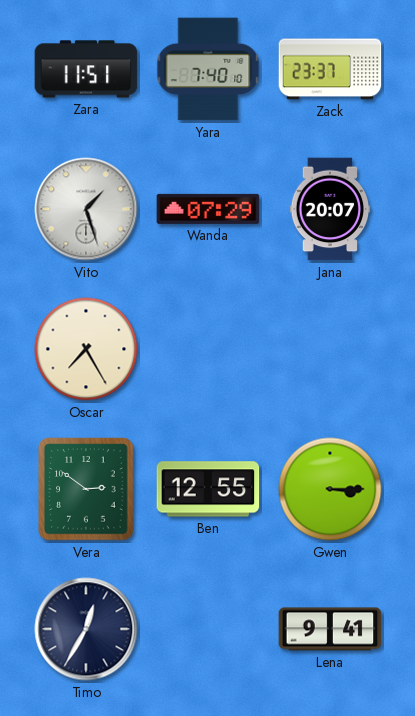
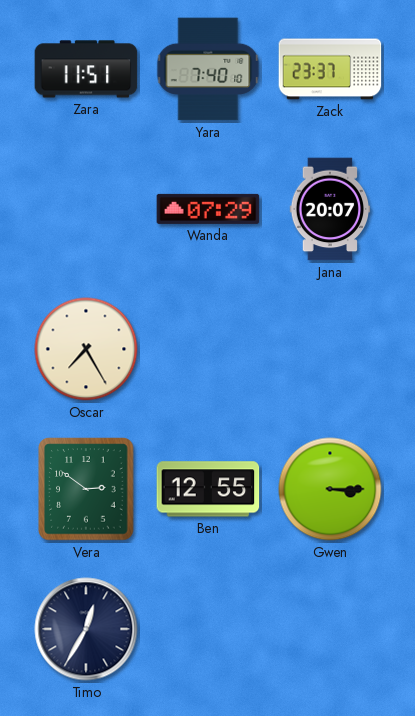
Vito: 1:27 -> none
Lena: 9:41 -> none
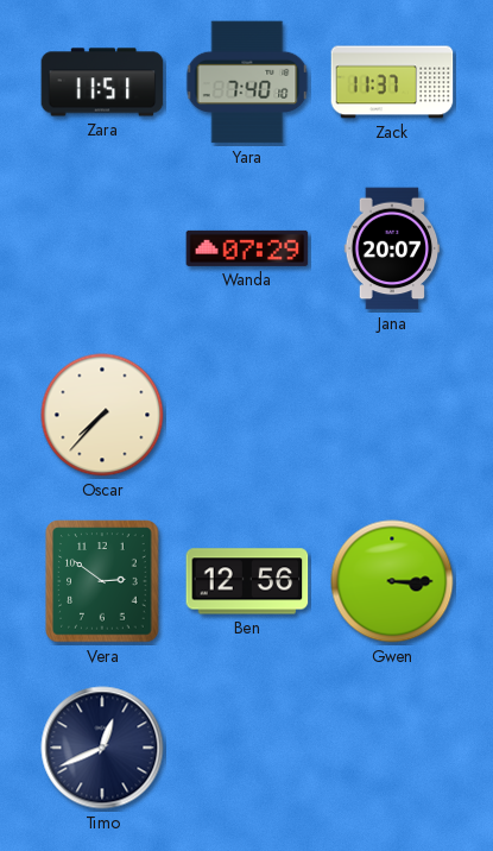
Zack: 23:37 -> 11:37
Oscar: 7:25 -> 7:37
Ben: 12:55 -> 12:56
Timo: 12:35 -> 12:41
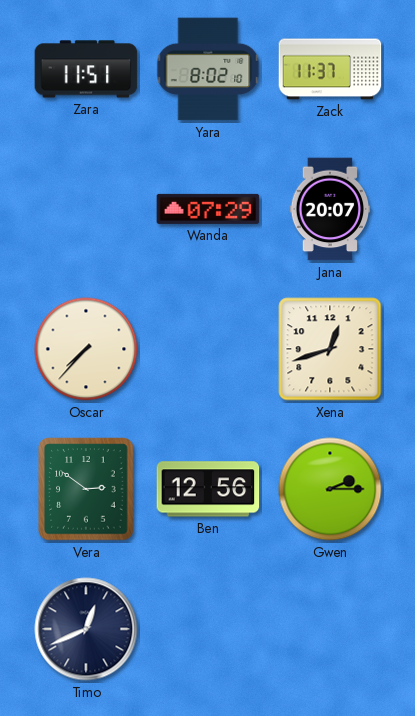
Yara: 7:40 -> 8:02
Xena: none -> 12:42
Gwen: 3:15 -> 2:15
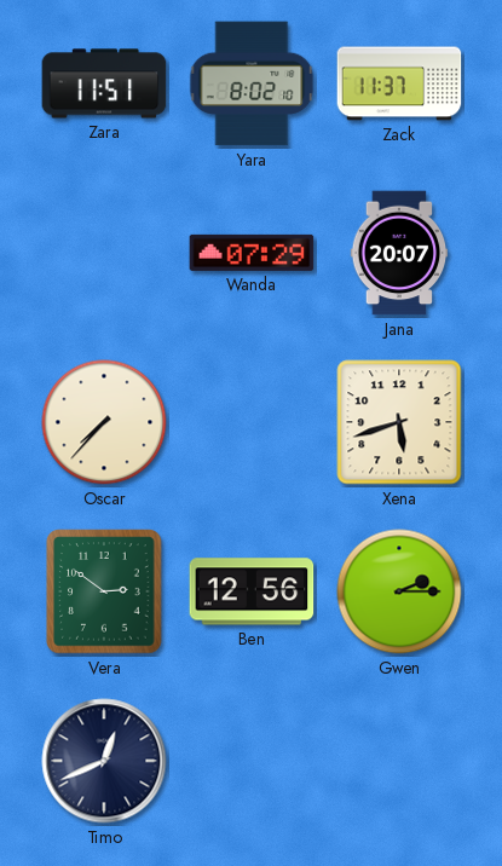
Xena: 12:42 -> 5:42
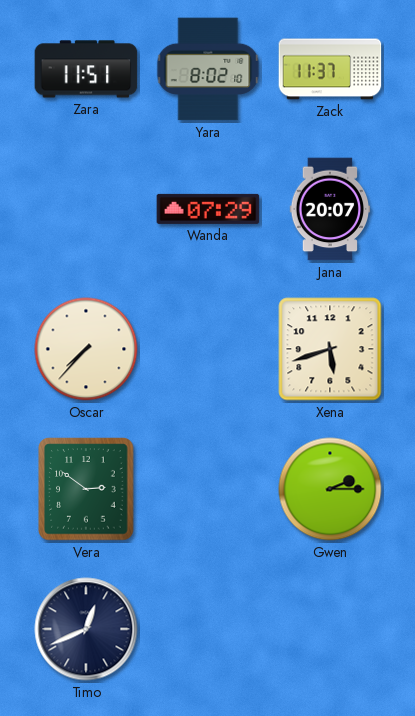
Ben: 12:56 -> none
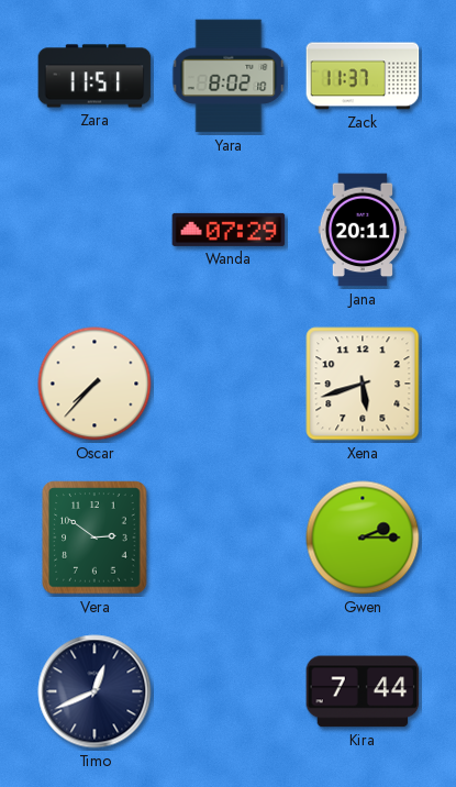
Jana: 20:07 -> 20:11
Kira: none -> 7:44
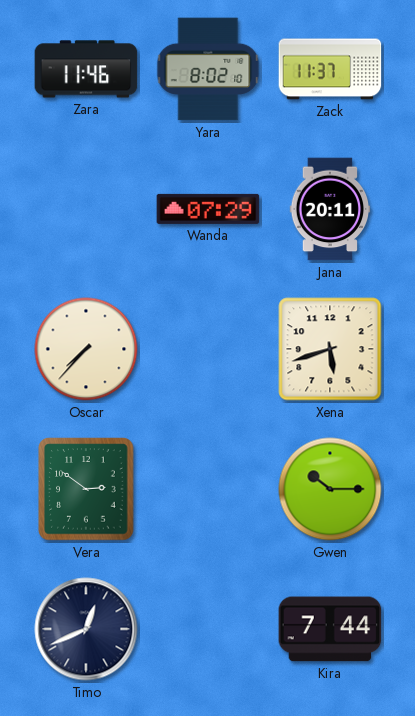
Zara: 11:51 -> 11:46
Gwen: 2:15 -> 10:15
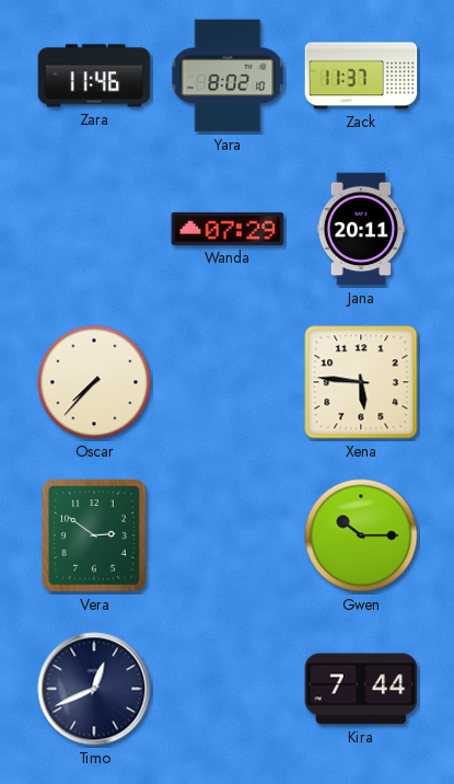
Xena: 5:42 -> 5:46
